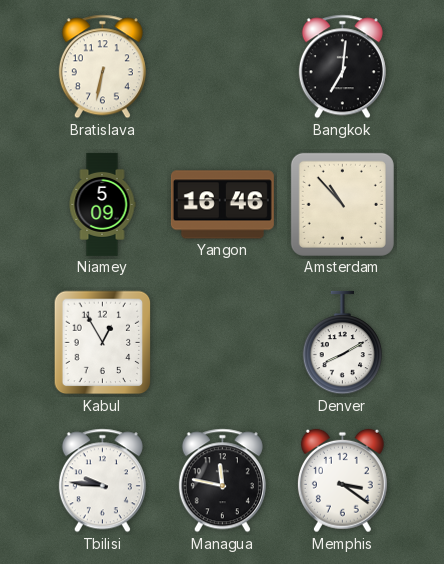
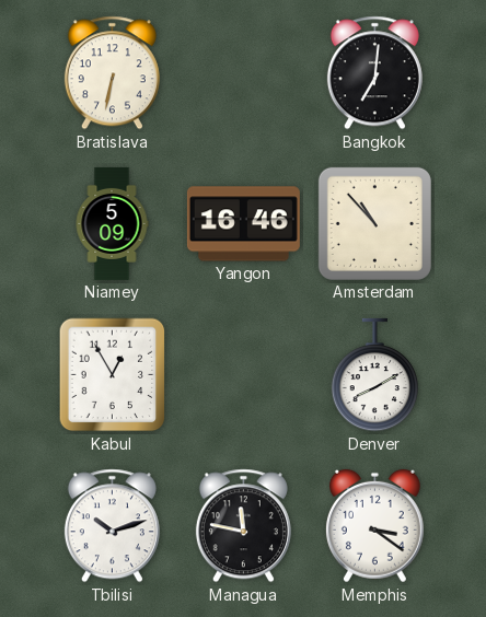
Tbilisi: 9:46 -> 10:12
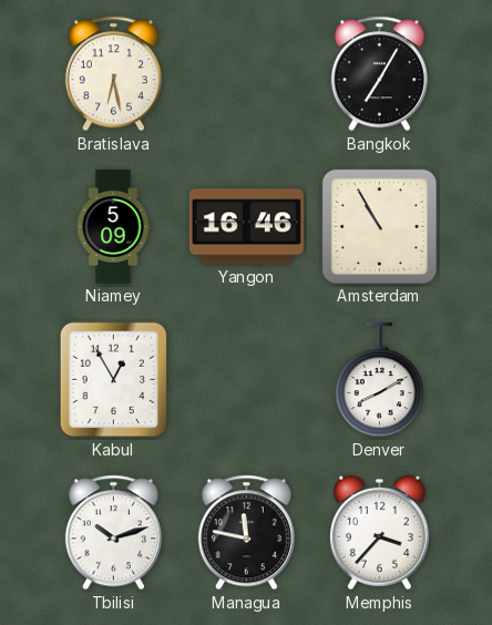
Bratislava: 6:32 -> 6:28
Bangkok: 7:01 -> 7:05
Amsterdam: 10:53 -> 10:55
Memphis: 3:21 -> 3:37
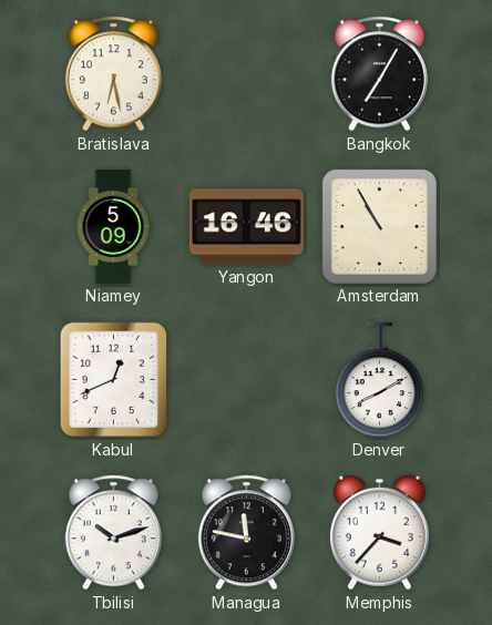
Kabul: 12:55 -> 12:41
